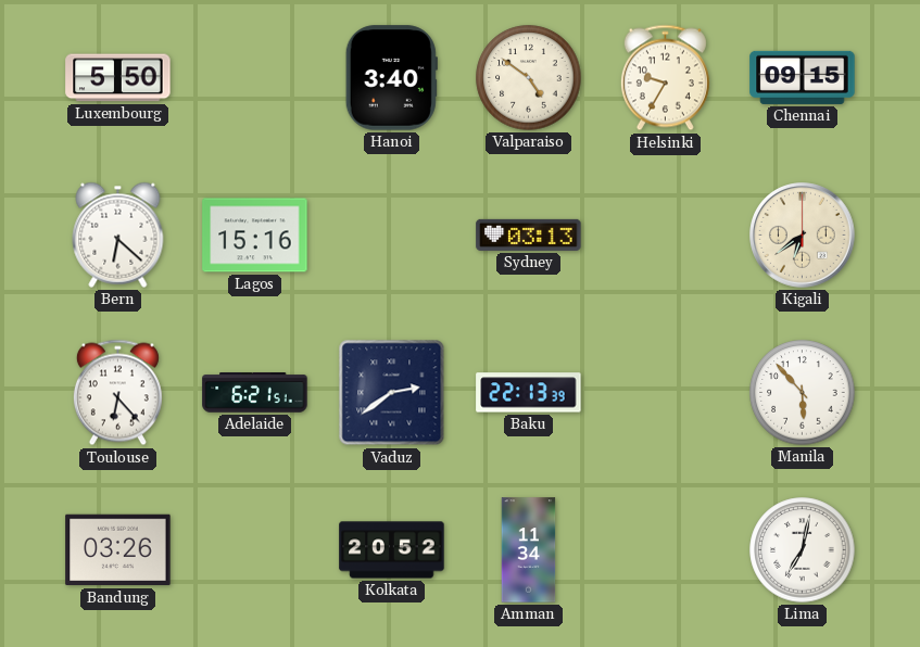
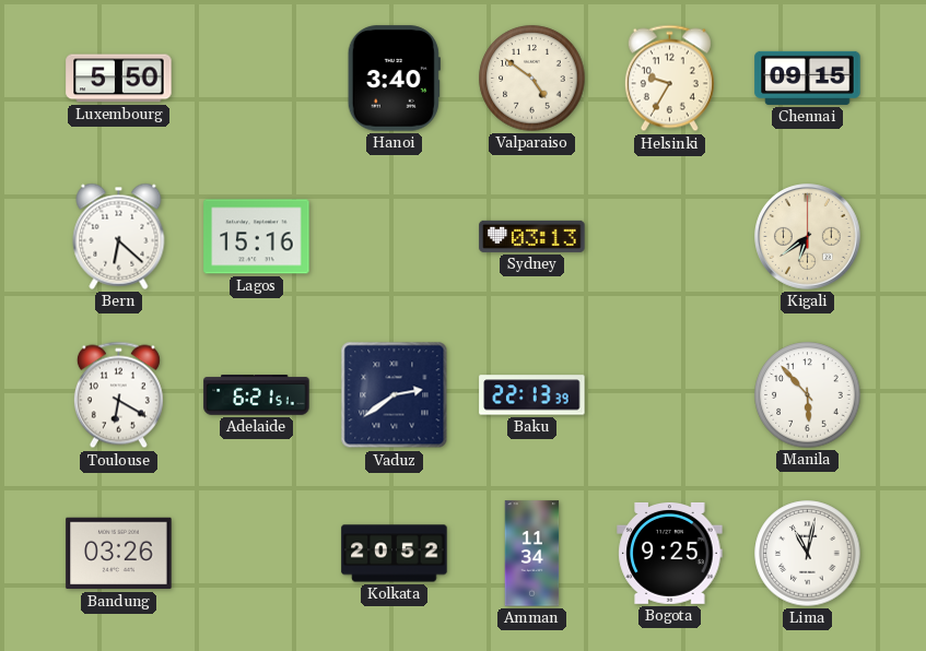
Toulouse: 6:23 -> 6:20
Bogota: none -> 9:25
Lima: 7:02 -> 11:02
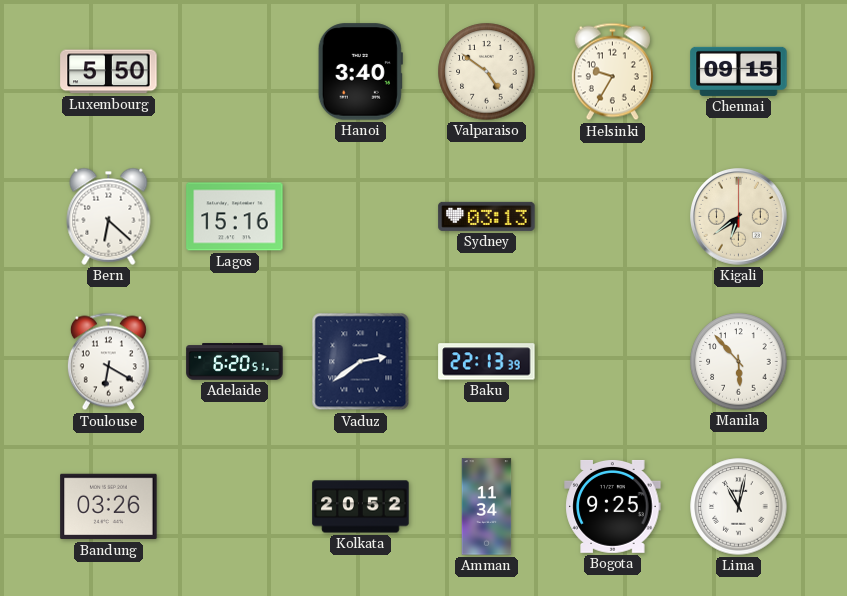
Adelaide: 6:21 -> 6:20
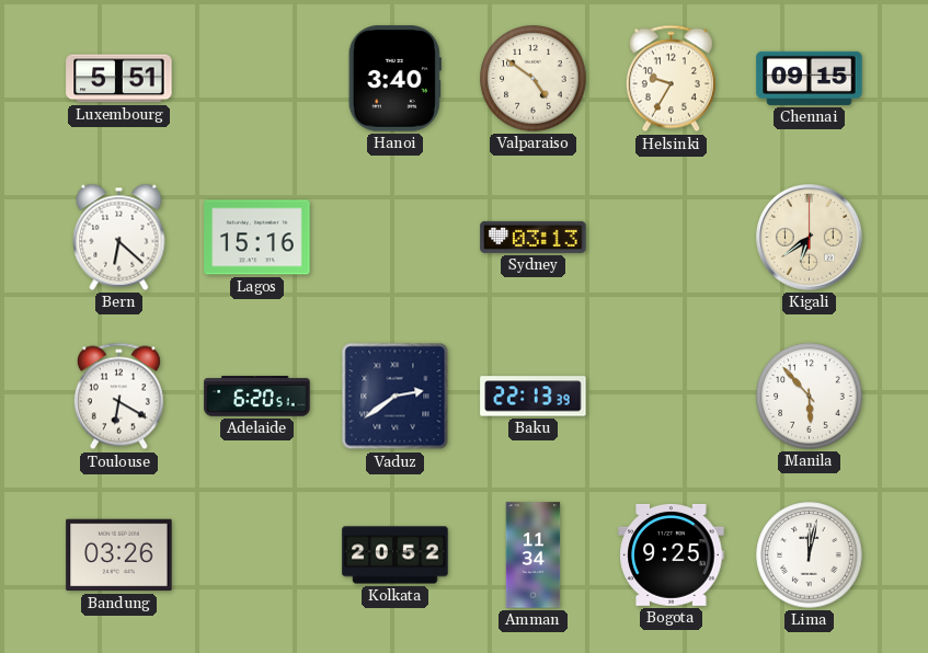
Luxembourg: 5:50 -> 5:51
Lima: 11:02 -> 12:02
